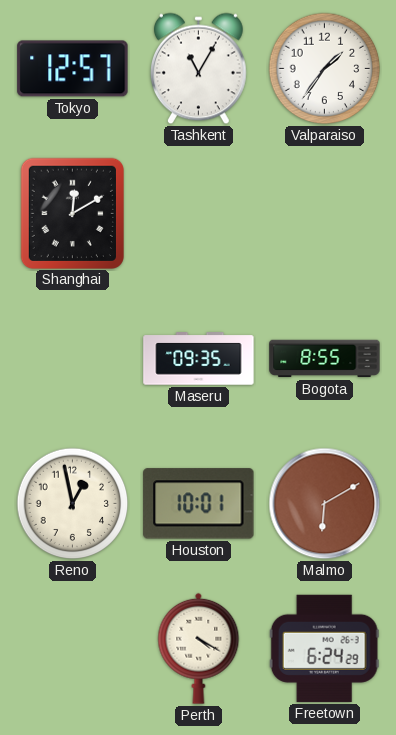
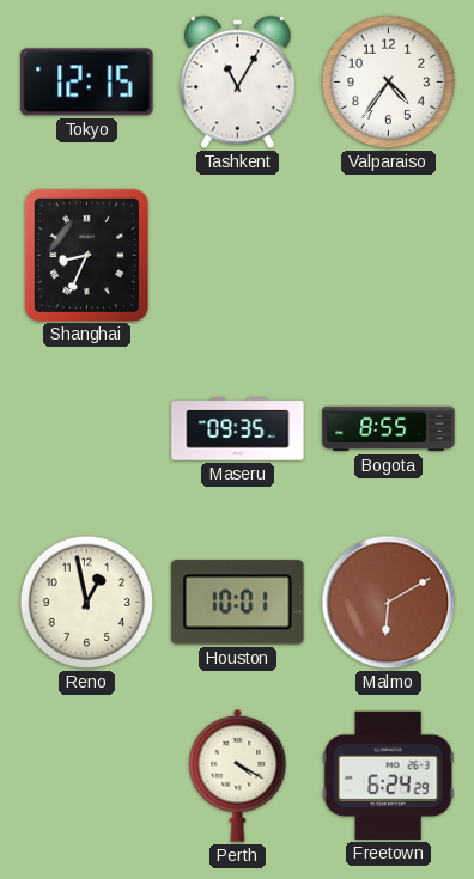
Tokyo: 12:57 -> 12:15
Valparaiso: 1:36 -> 4:36
Shanghai: 12:10 -> 8:34
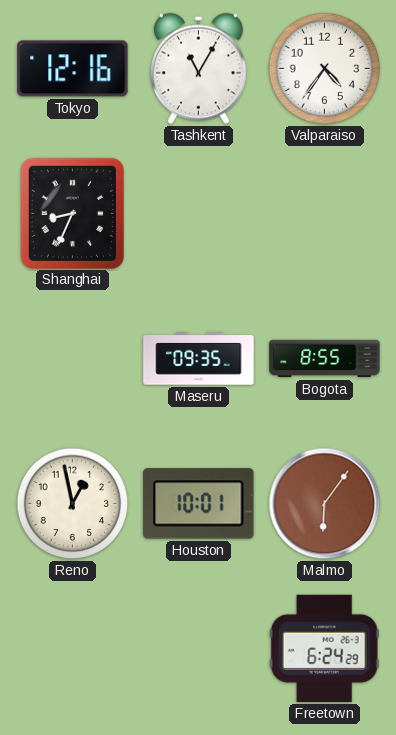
Tokyo: 12:15 -> 12:16
Malmo: 6:10 -> 6:06
Perth: 4:20 -> none
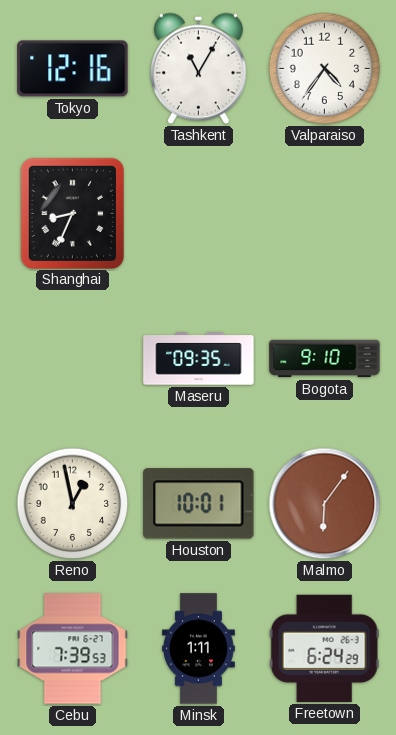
Bogota: 8:55 -> 9:10
Cebu: none -> 7:39
Minsk: none -> 1:11
